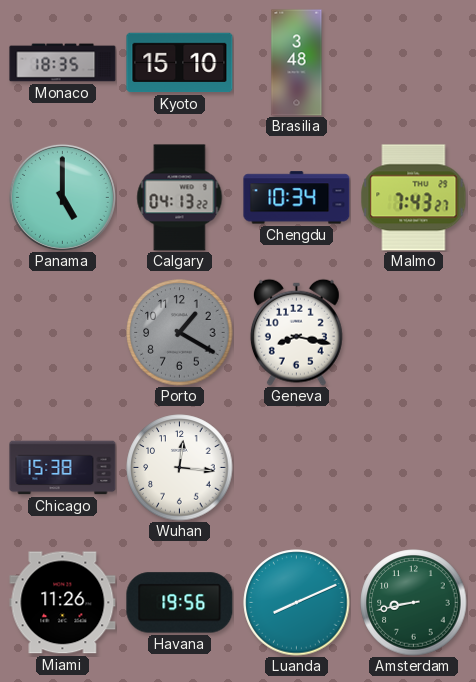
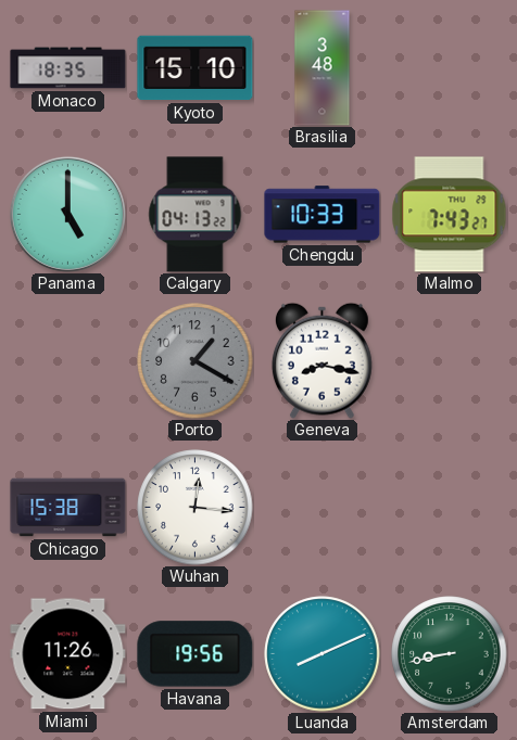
Chengdu: 10:34 -> 10:33
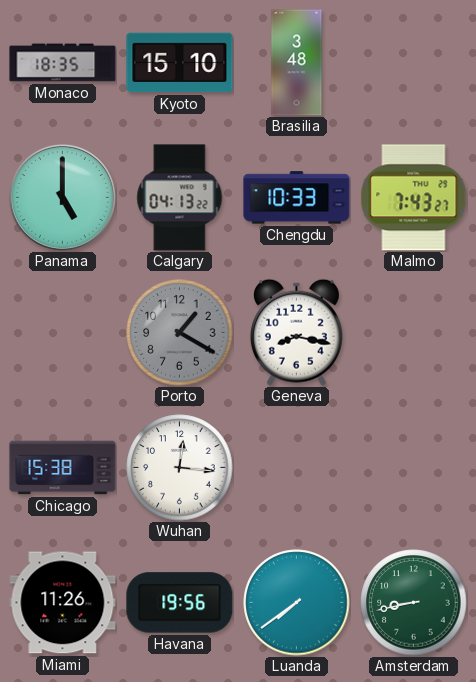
Luanda: 8:11 -> 7:39
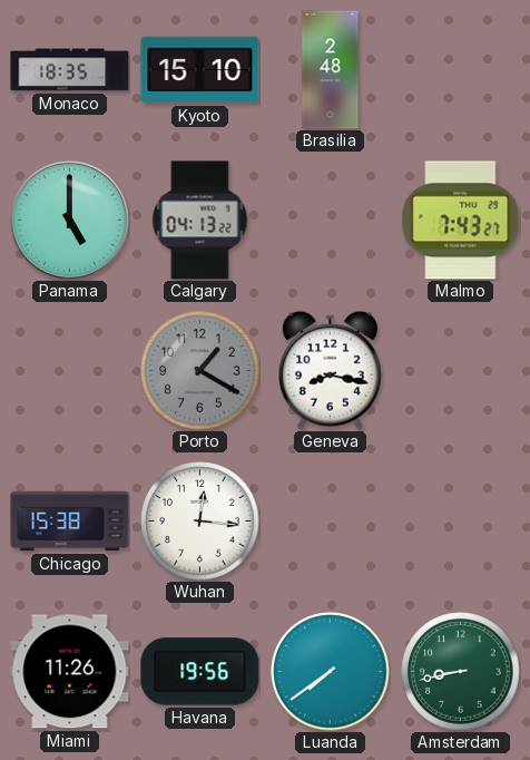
Brasilia: 3:48 -> 2:48
Chengdu: 10:33 -> none
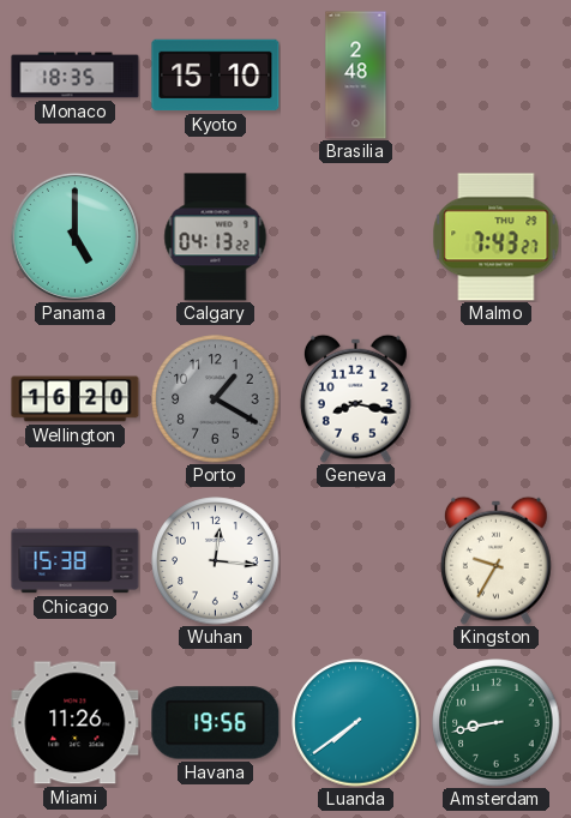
Wellington: none -> 16:20
Kingston: none -> 9:35
